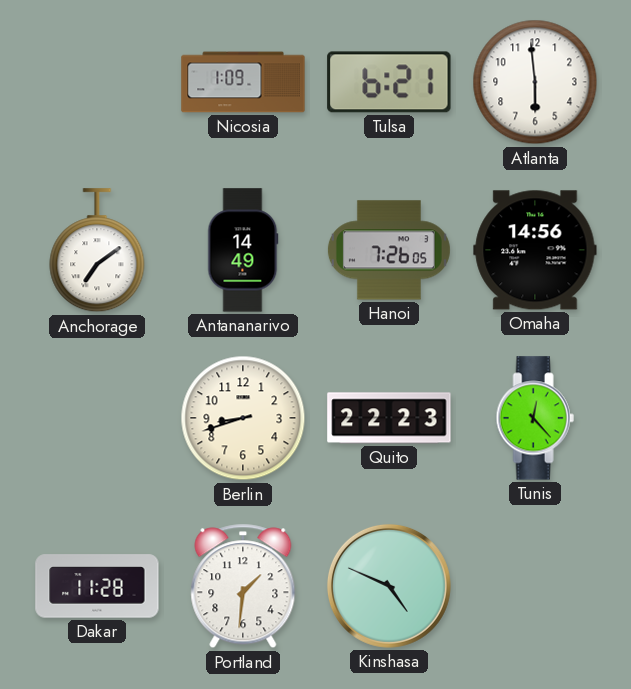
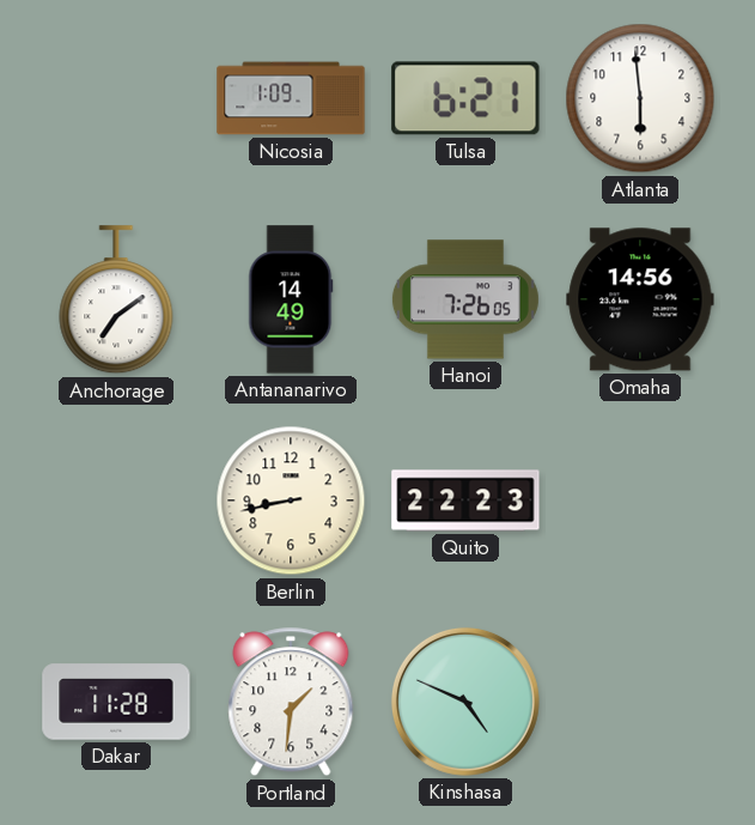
Berlin: 8:42 -> 8:43
Tunis: 12:23 -> none
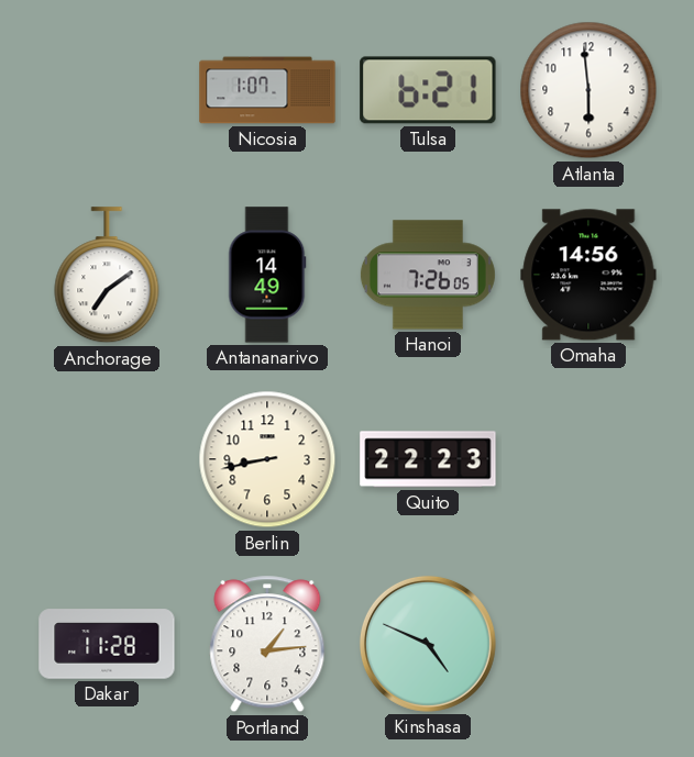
Nicosia: 1:09 -> 1:07
Portland: 1:31 -> 1:14
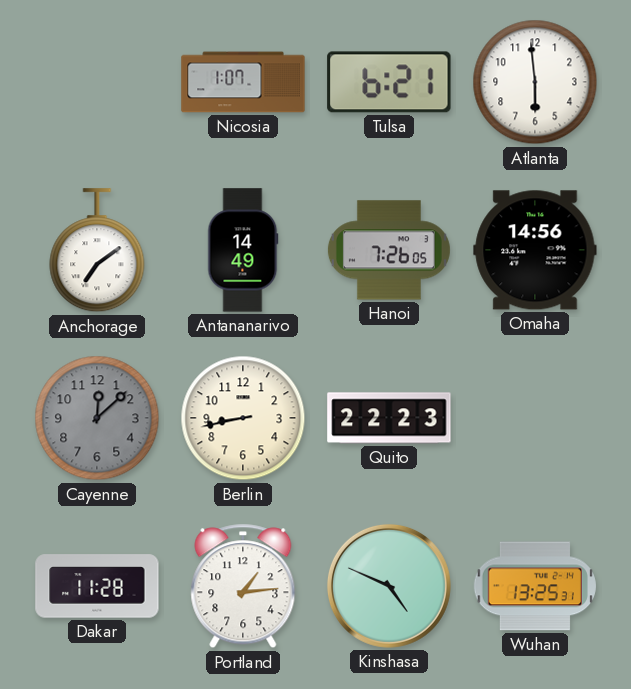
Cayenne: none -> 12:08
Wuhan: none -> 13:25
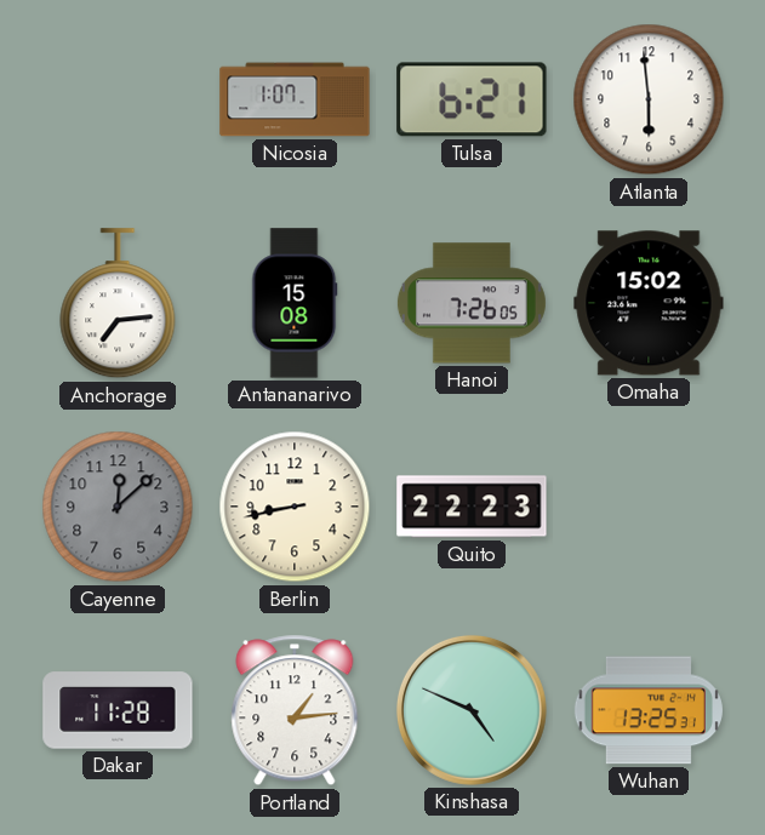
Anchorage: 7:09 -> 7:14
Antananarivo: 14:49 -> 15:08
Omaha: 14:56 -> 15:02
